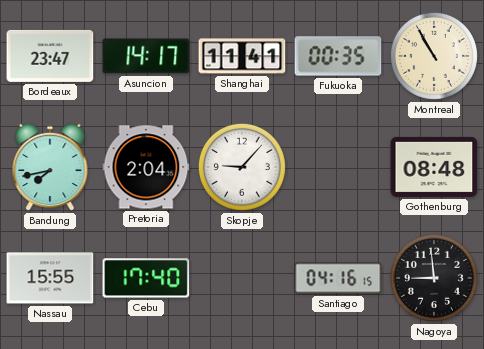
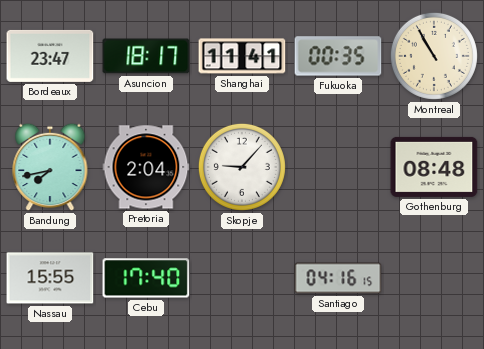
Asuncion: 14:17 -> 18:17
Nagoya: 8:59 -> none
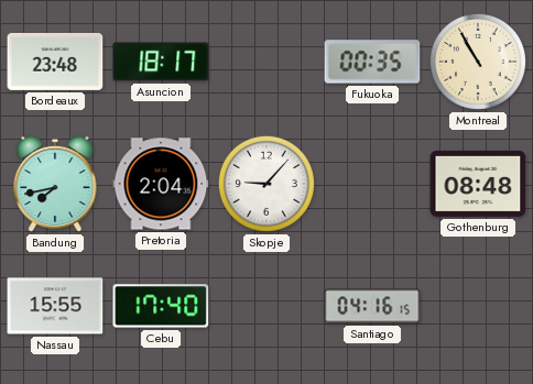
Bordeaux: 23:47 -> 23:48
Shanghai: 11:41 -> none
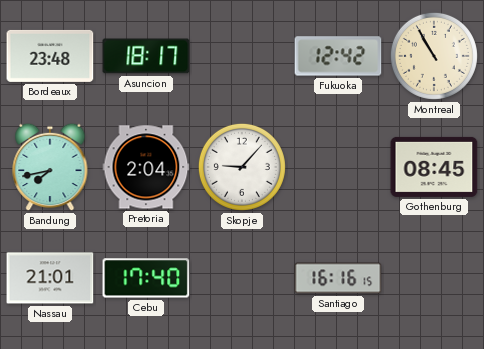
Fukuoka: 00:35 -> 12:42
Gothenburg: 08:48 -> 08:45
Nassau: 15:55 -> 21:01
Santiago: 04:16 -> 16:16
